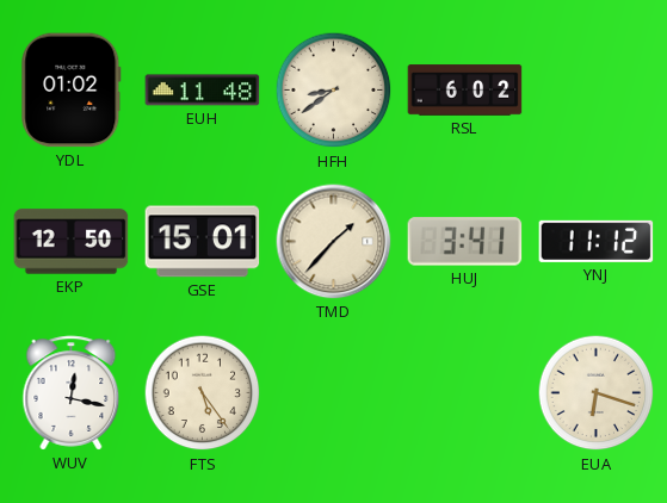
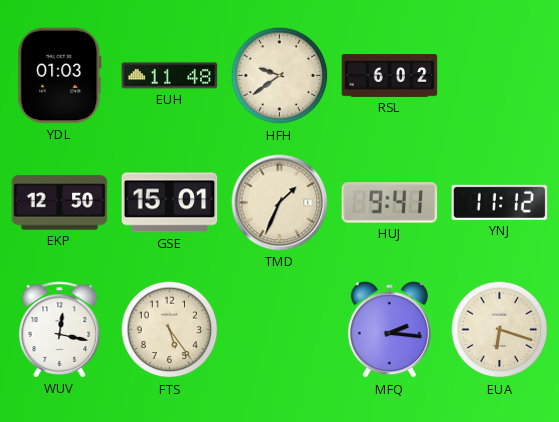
YDL: 01:02 -> 01:03
HFH: 8:39 -> 9:39
TMD: 1:37 -> 1:34
HUJ: 3:41 -> 9:41
MFQ: none -> 2:16
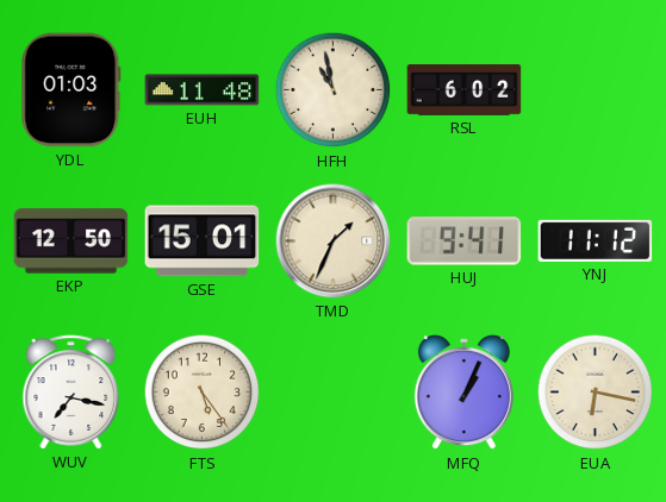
HFH: 9:39 -> 10:58
WUV: 12:17 -> 7:17
MFQ: 2:16 -> 1:04
EUA: 6:18 -> 6:17
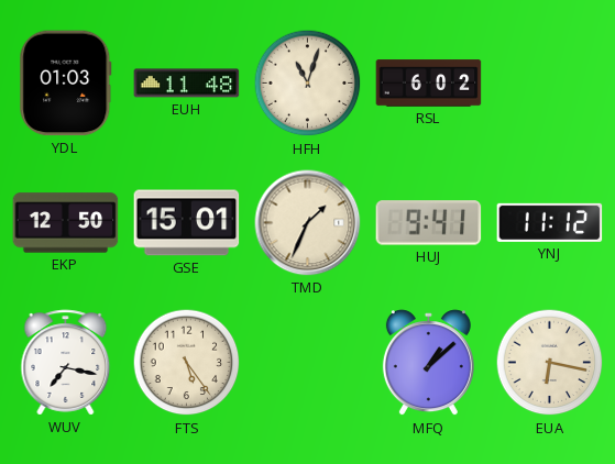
HFH: 10:58 -> 11:03
MFQ: 1:04 -> 1:08
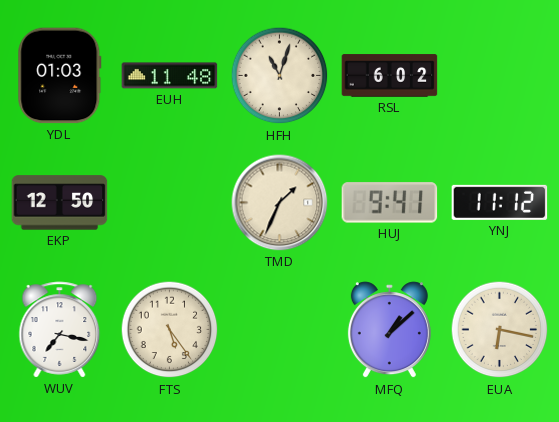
GSE: 15:01 -> none
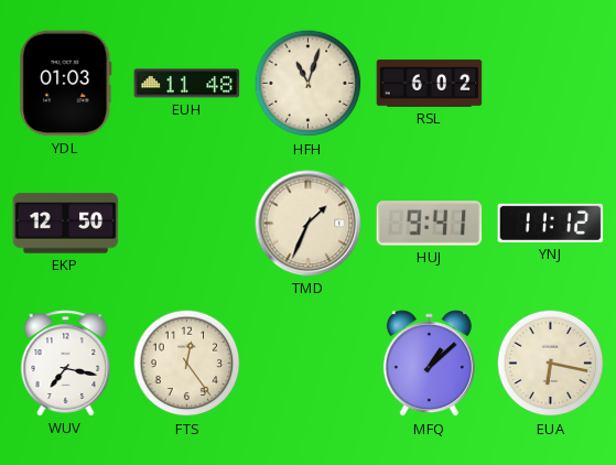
FTS: 5:24 -> 12:24
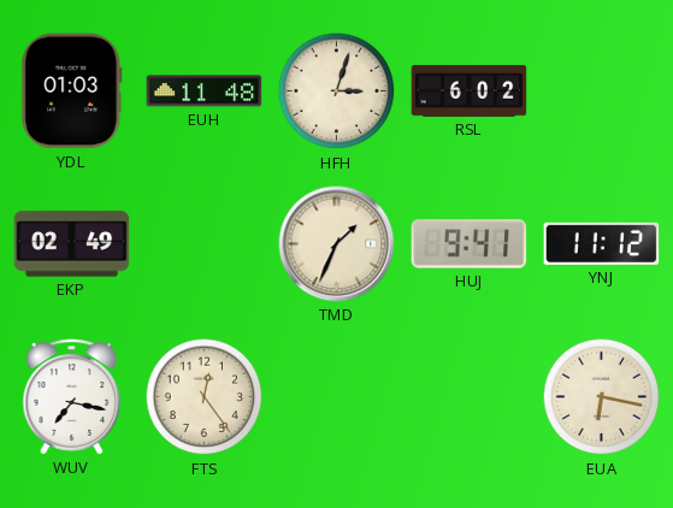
HFH: 11:03 -> 3:03
EKP: 12:50 -> 02:49
MFQ: 1:08 -> none
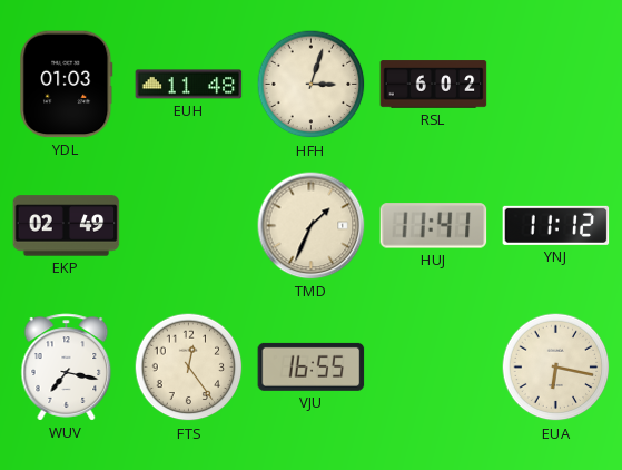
HUJ: 9:41 -> 11:41
VJU: none -> 16:55
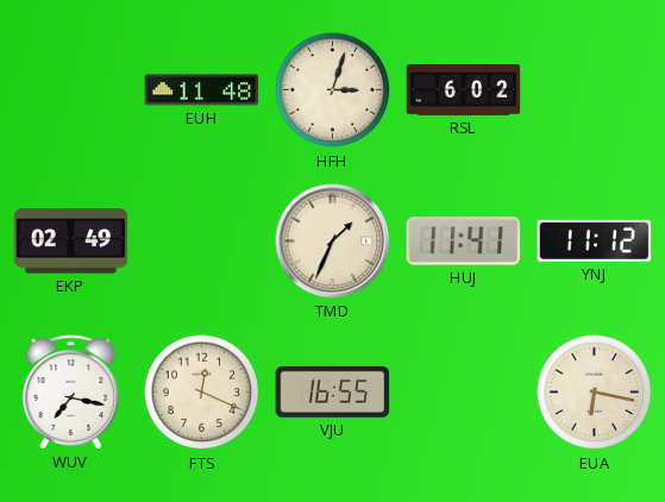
YDL: 01:03 -> none
FTS: 12:24 -> 12:19
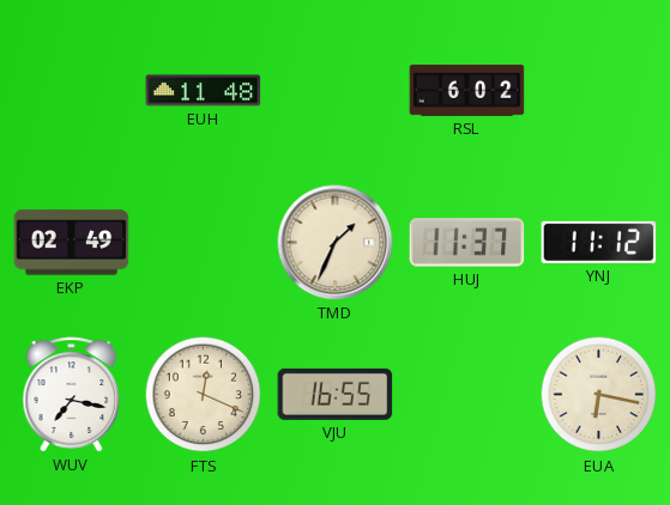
HFH: 3:03 -> none
HUJ: 11:41 -> 11:37
